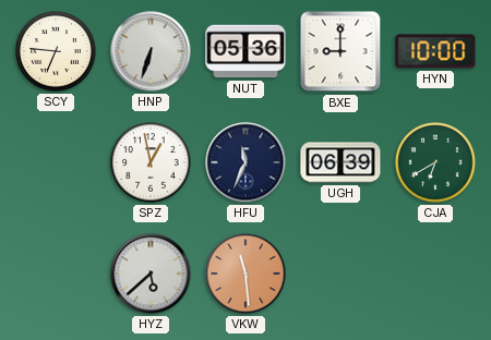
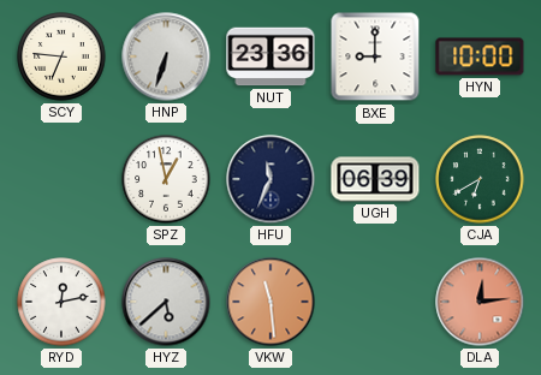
NUT: 05:36 -> 23:36
RYD: none -> 12:13
DLA: none -> 12:14
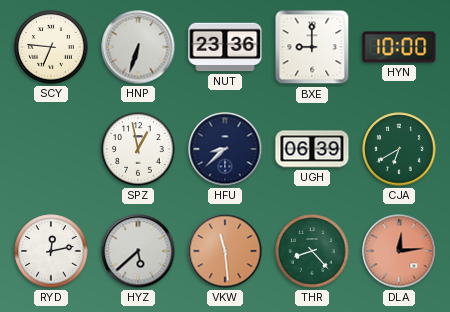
HFU: 11:34 -> 8:38
THR: none -> 8:23
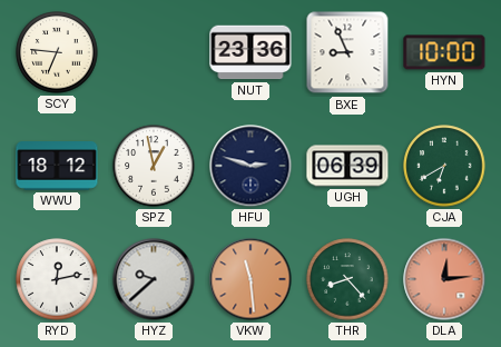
HNP: 6:33 -> none
BXE: 9:00 -> 8:56
WWU: none -> 18:12
HFU: 8:38 -> 2:48
HYZ: 5:38 -> 9:38
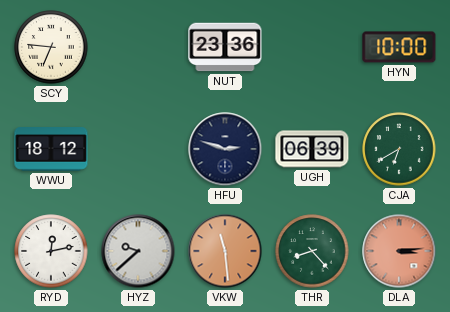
BXE: 8:56 -> none
SPZ: 12:58 -> none
DLA: 12:14 -> 3:14
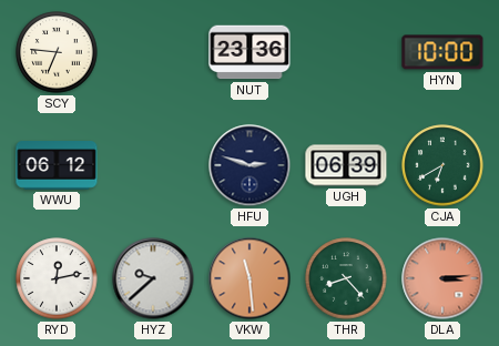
WWU: 18:12 -> 06:12
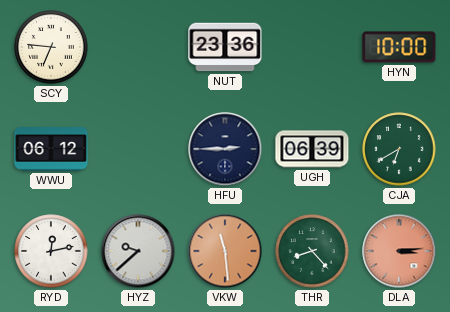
HFU: 2:48 -> 2:45
